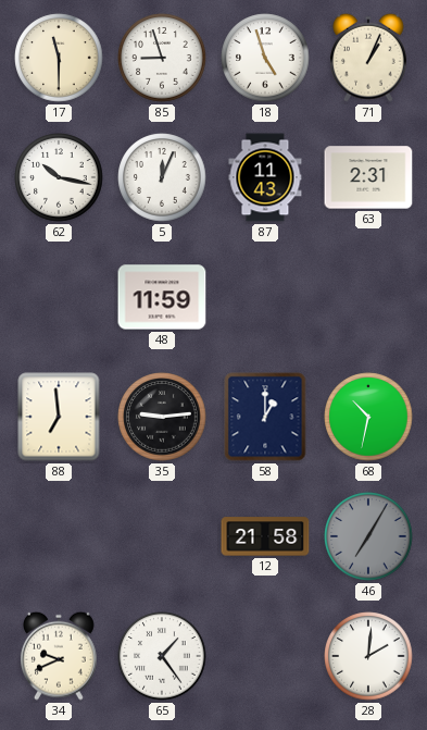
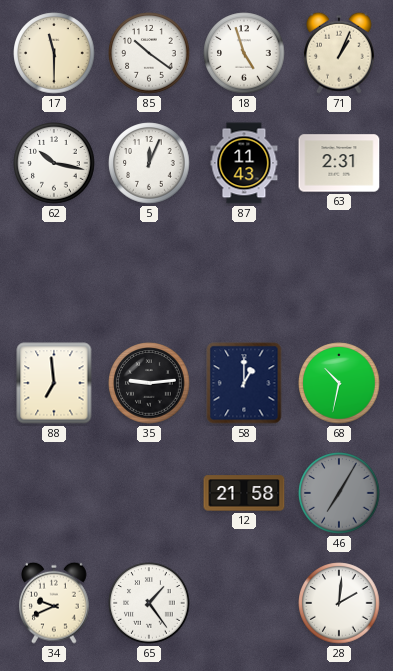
85: 8:57 -> 10:21
48: 11:59 -> none
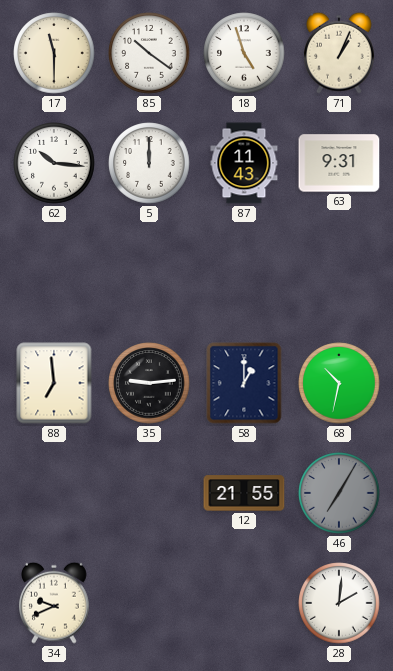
62: 10:17 -> 10:16
5: 12:04 -> 12:00
63: 2:31 -> 9:31
12: 21:58 -> 21:55
65: 1:24 -> none
